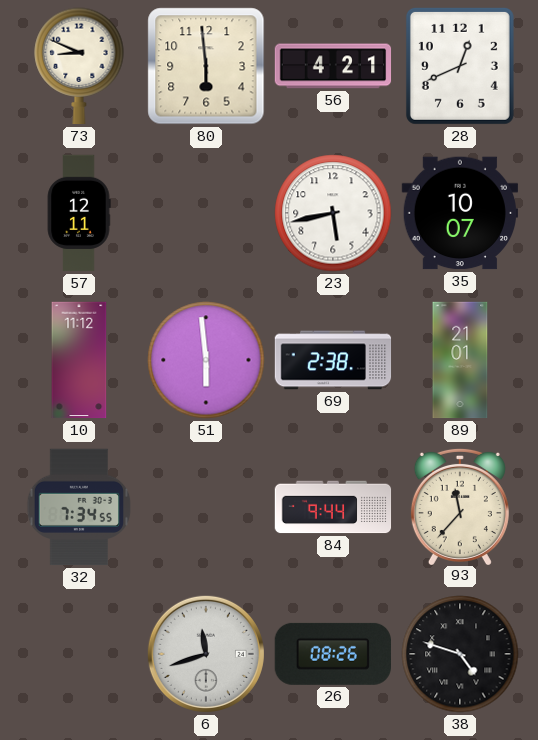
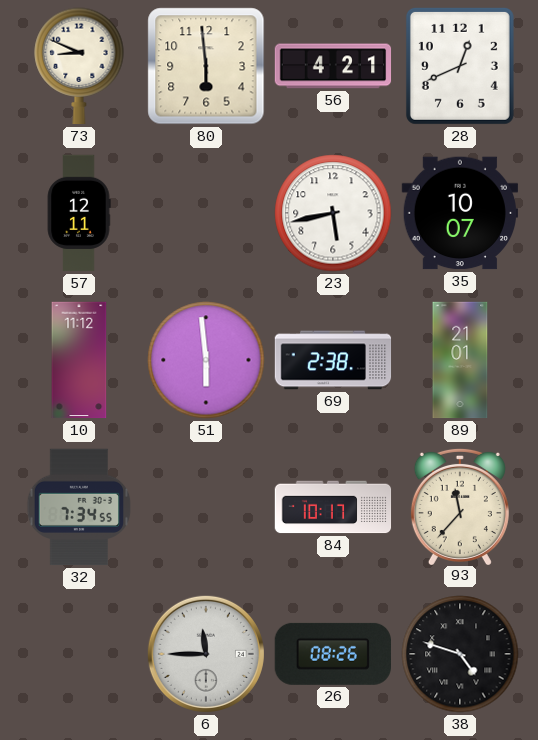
84: 9:44 -> 10:17
6: 11:42 -> 11:45
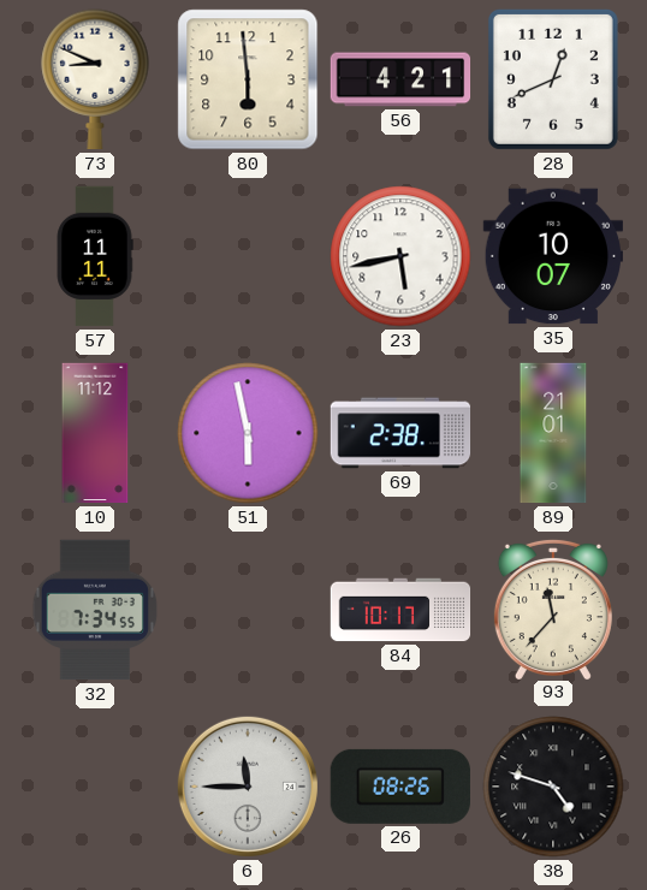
57: 12:11 -> 11:11
51: 5:59 -> 5:58
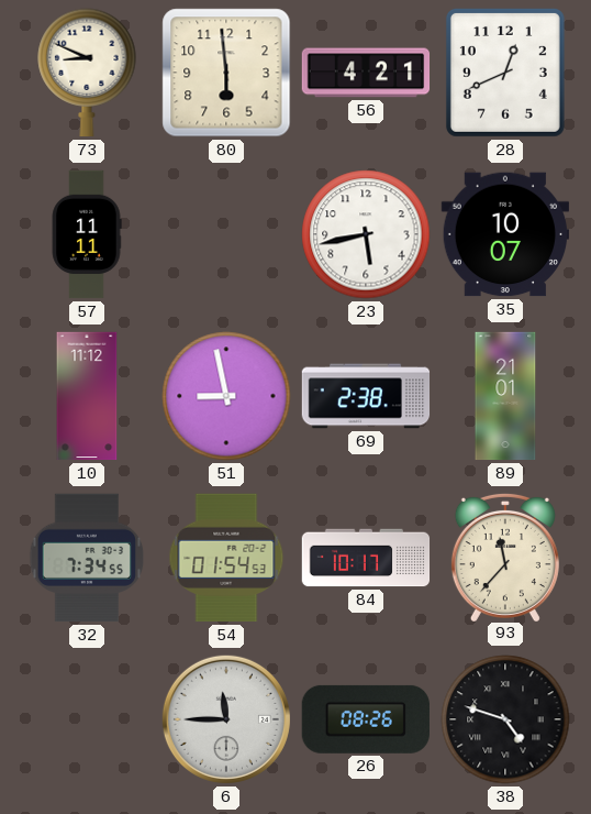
51: 5:58 -> 8:58
54: none -> 01:54
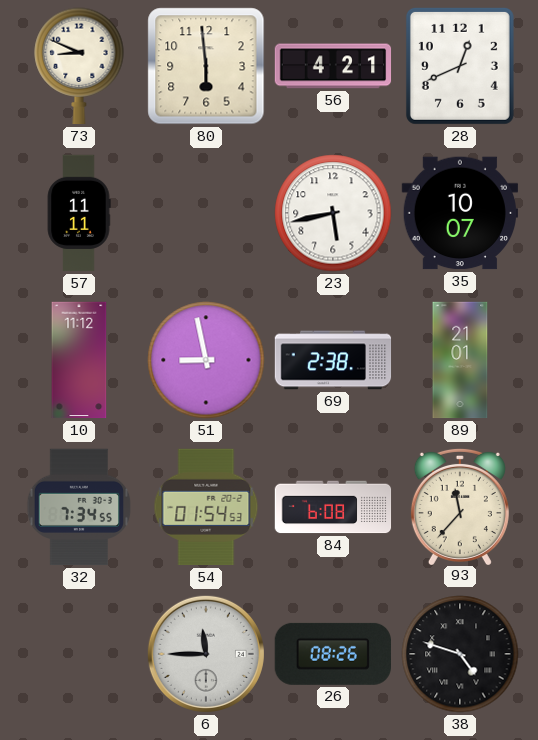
84: 10:17 -> 6:08
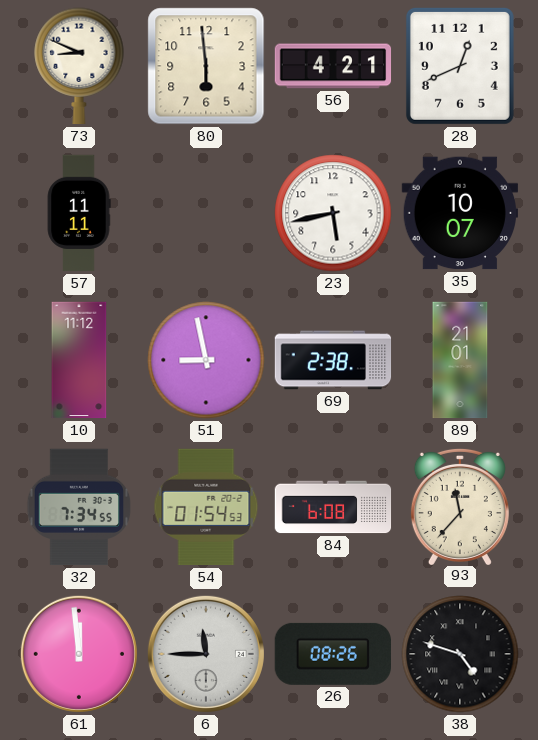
61: none -> 11:59
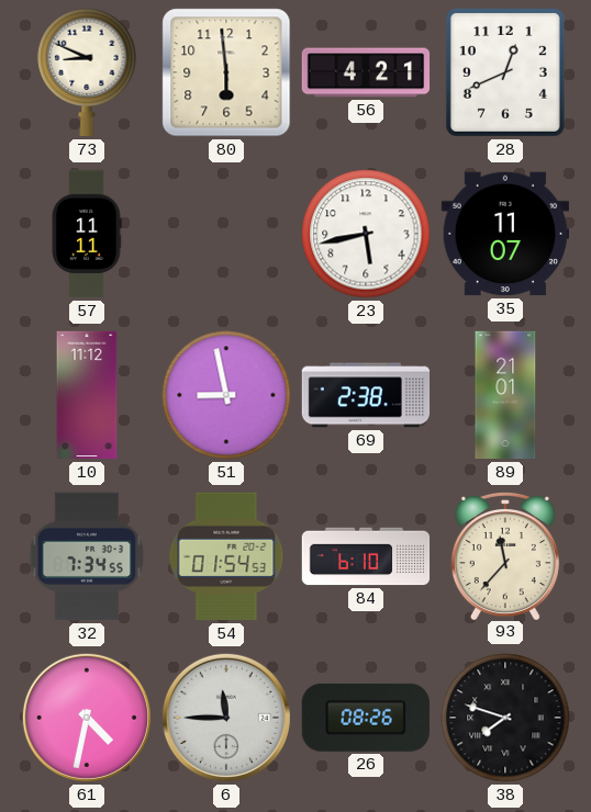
35: 10:07 -> 11:07
84: 6:08 -> 6:10
61: 11:59 -> 4:32
38: 4:48 -> 7:48
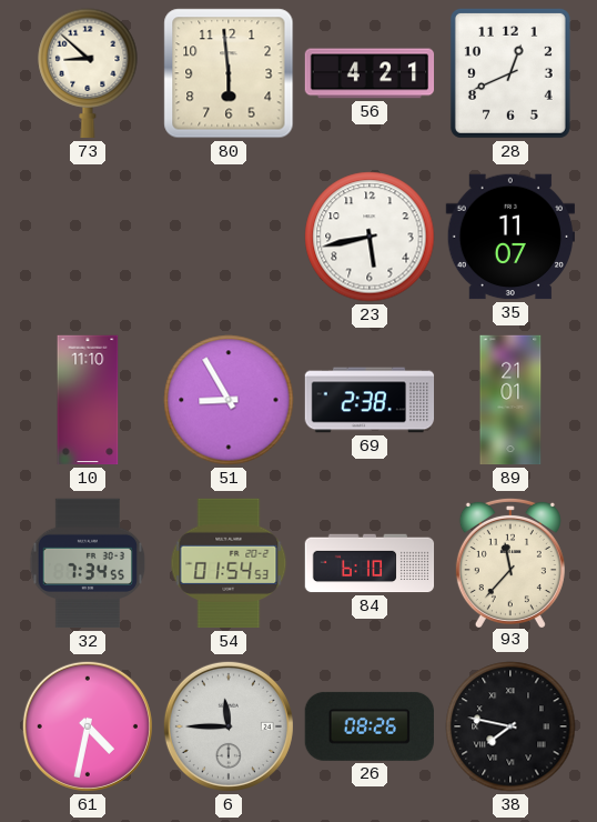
73: 8:49 -> 8:52
57: 11:11 -> none
10: 11:12 -> 11:10
51: 8:58 -> 8:55
38: 7:48 -> 7:47
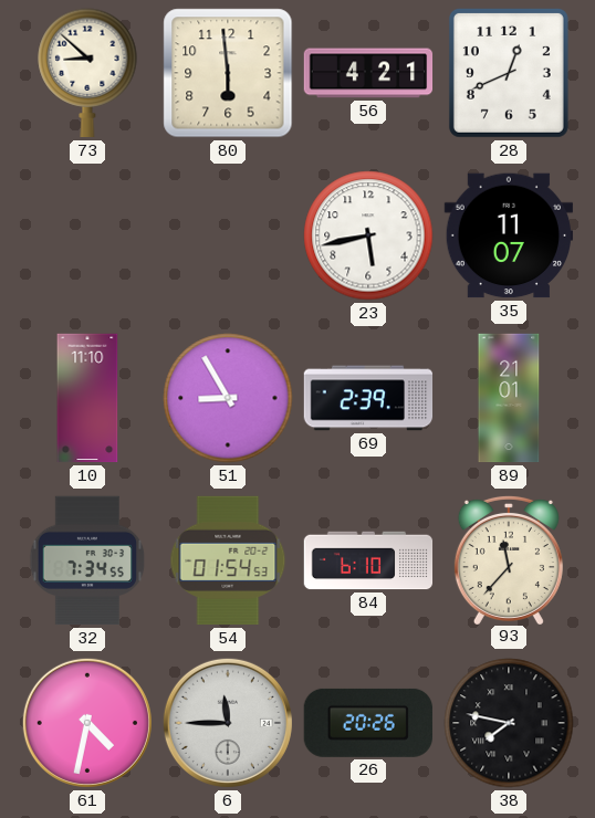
69: 2:38 -> 2:39
26: 08:26 -> 20:26
